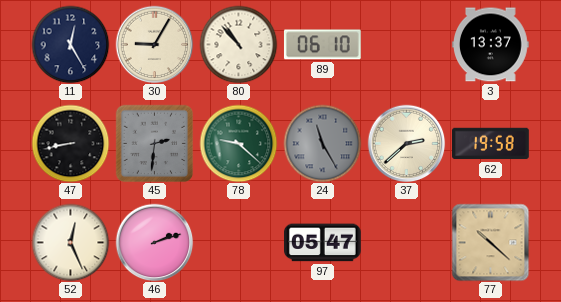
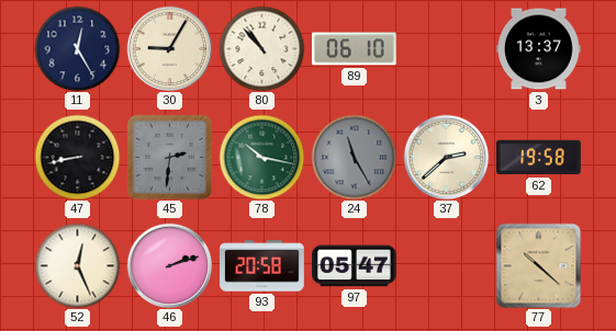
78: 9:22 -> 10:17
93: none -> 20:58
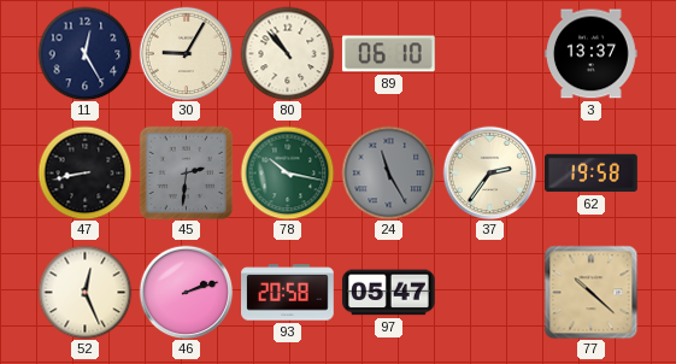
37: 2:38 -> 2:36
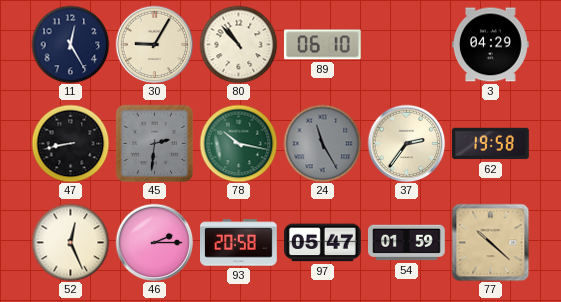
3: 13:37 -> 04:29
46: 2:12 -> 2:15
54: none -> 01:59
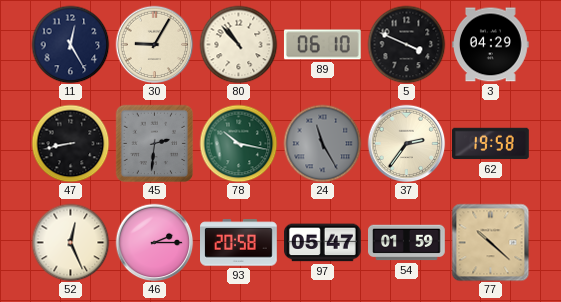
5: none -> 3:49
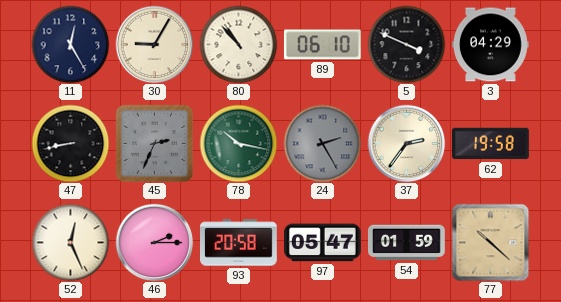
45: 2:31 -> 2:34
24: 11:25 -> 2:25
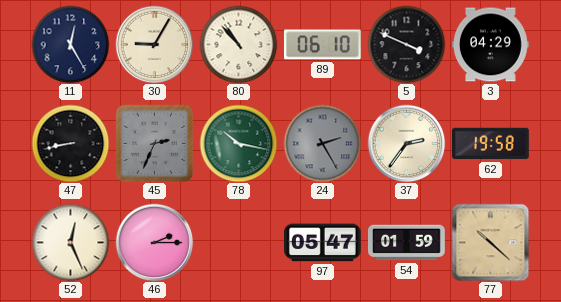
93: 20:58 -> none
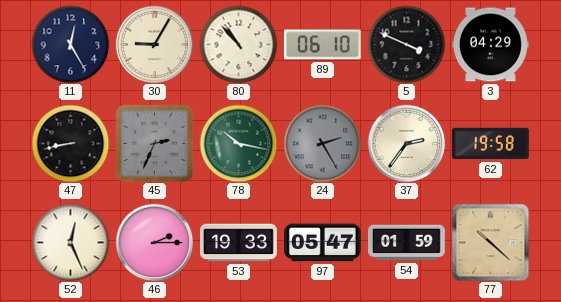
53: none -> 19:33
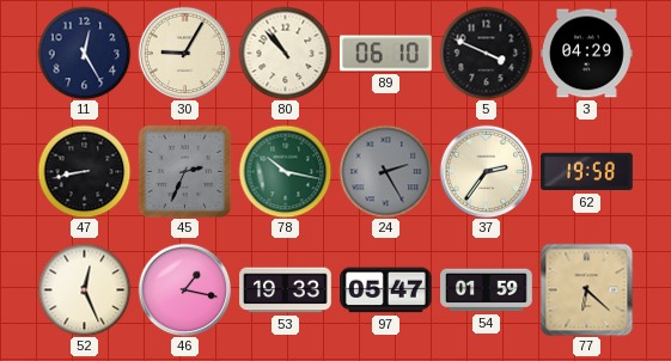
46: 2:15 -> 1:17
77: 10:22 -> 6:22
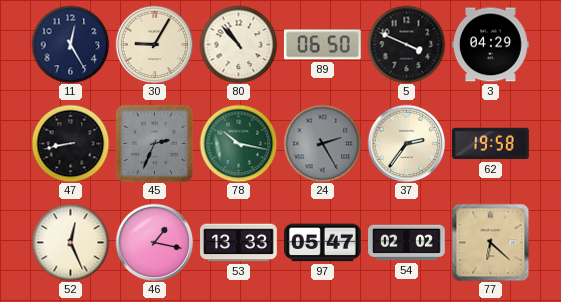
89: 06:10 -> 06:50
53: 19:33 -> 13:33
54: 01:59 -> 02:02
